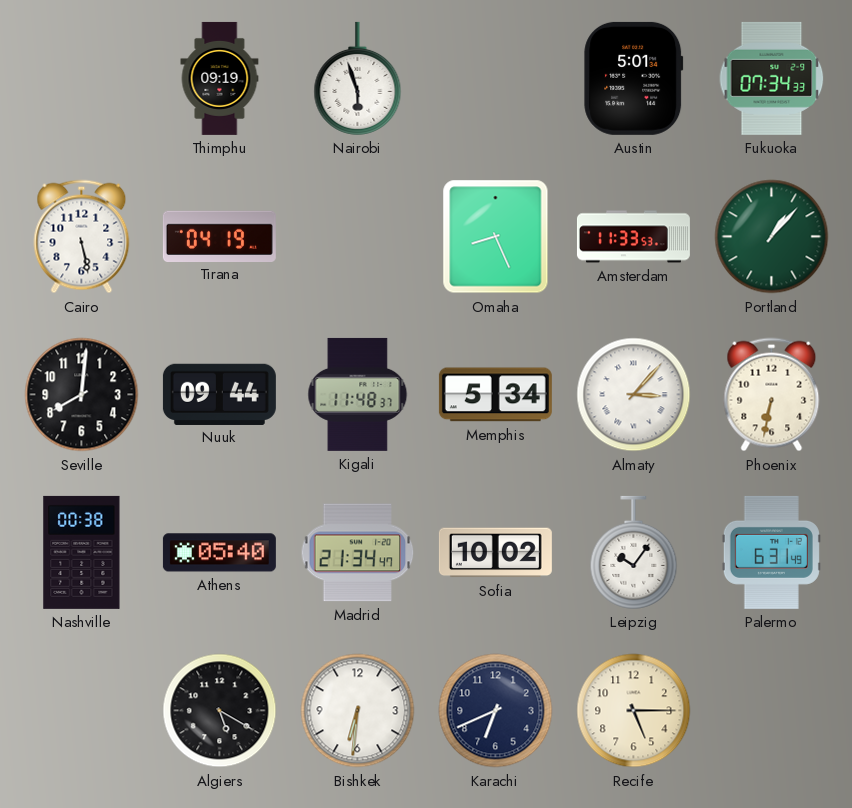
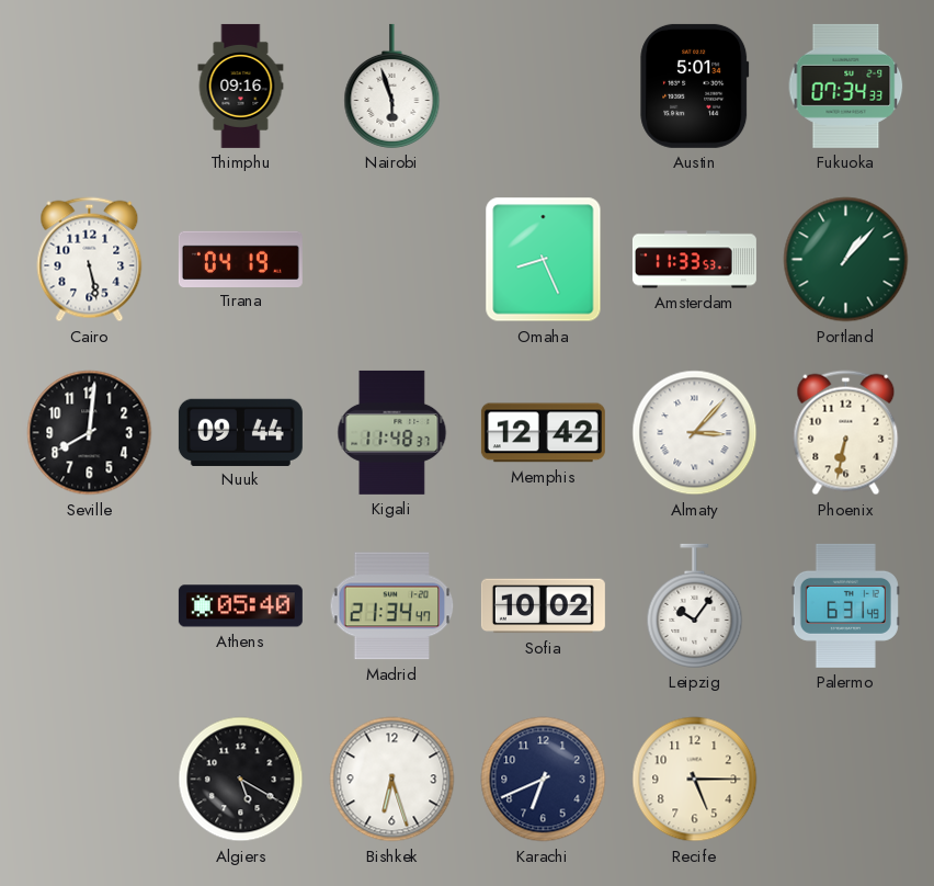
Thimphu: 09:19 -> 09:16
Memphis: 5:34 -> 12:42
Nashville: 00:38 -> none
Bishkek: 6:31 -> 6:27
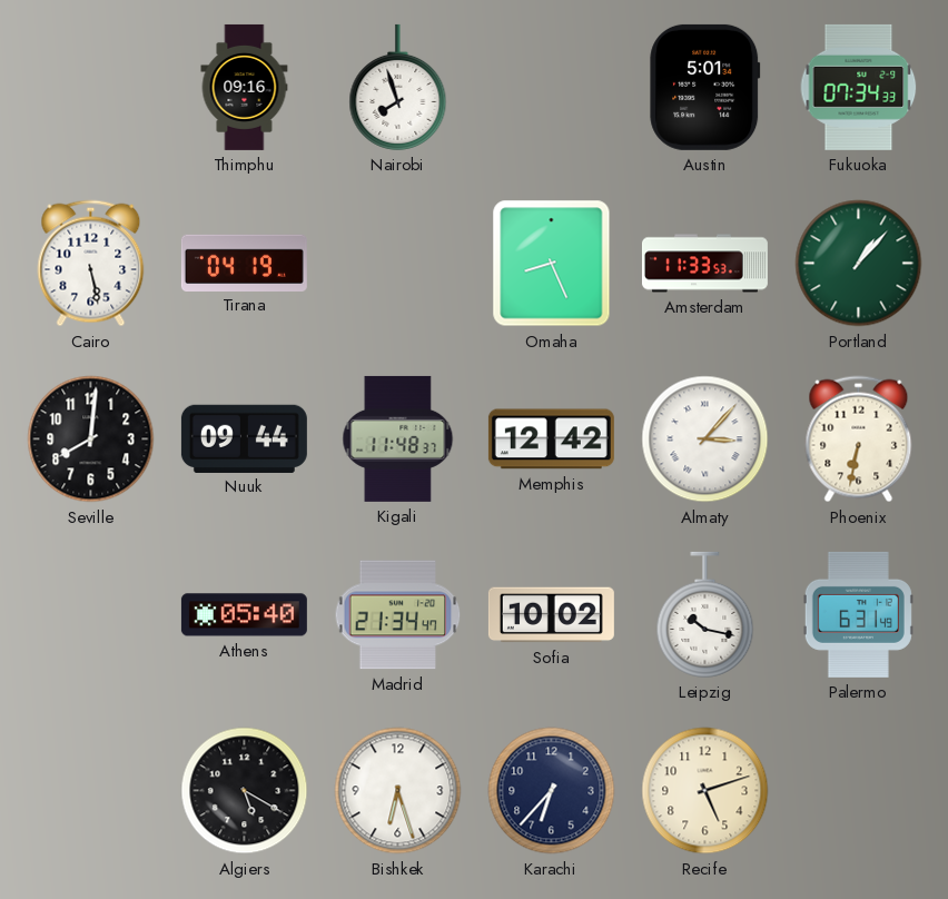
Nairobi: 5:57 -> 7:57
Leipzig: 10:06 -> 10:17
Karachi: 6:41 -> 6:37
Recife: 5:15 -> 5:12
